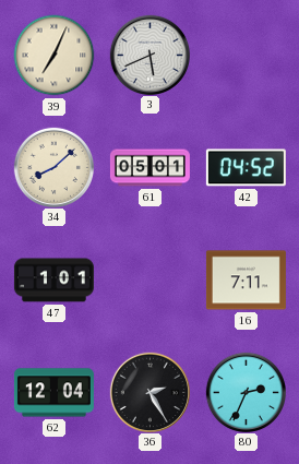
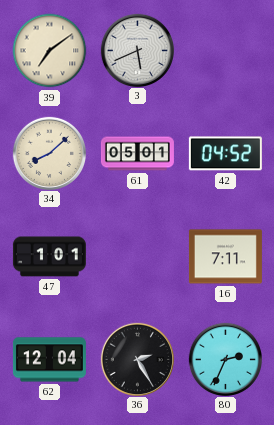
39: 7:04 -> 7:09
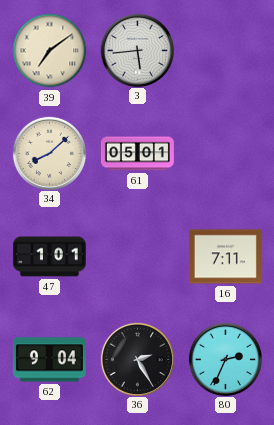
3: 5:41 -> 5:44
42: 04:52 -> none
62: 12:04 -> 9:04
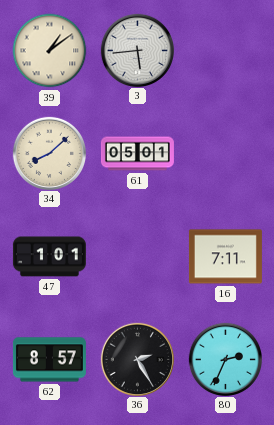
39: 7:09 -> 1:09
62: 9:04 -> 8:57
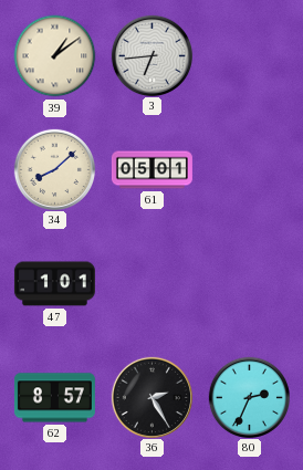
3: 5:44 -> 6:44
16: 7:11 -> none
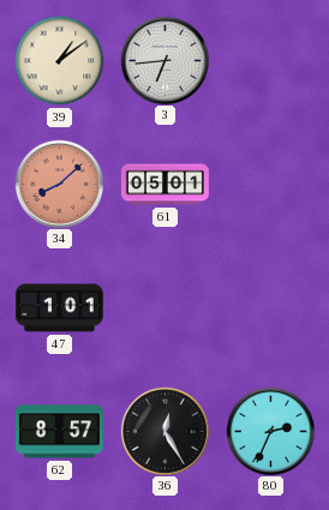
34 dial: cream -> salmon
36: 2:25 -> 12:25
